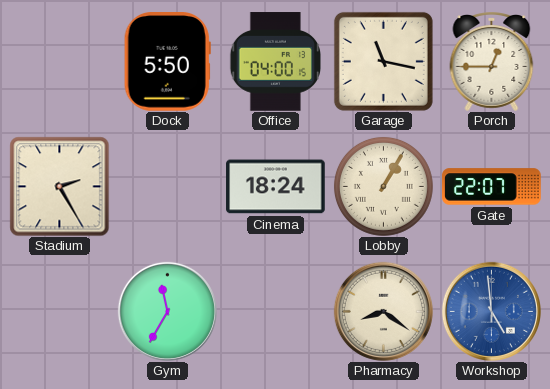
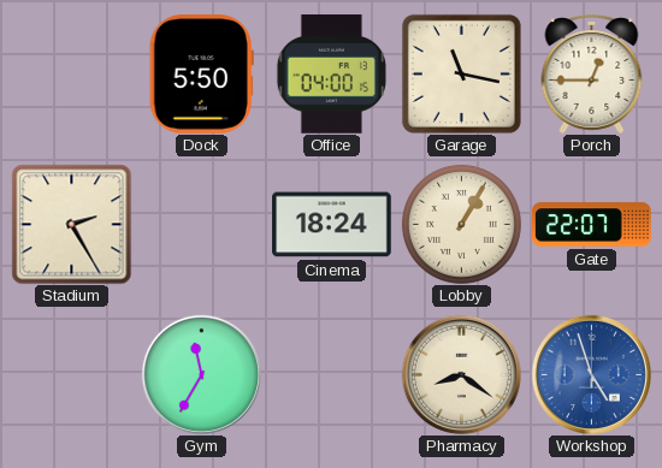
Workshop: 4:59 -> 4:57
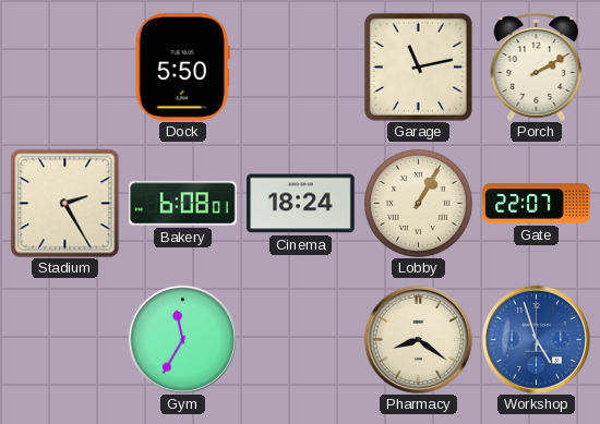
Office: 04:00 -> none
Garage: 11:17 -> 11:13
Porch: 12:45 -> 2:10
Bakery: none -> 6:08
